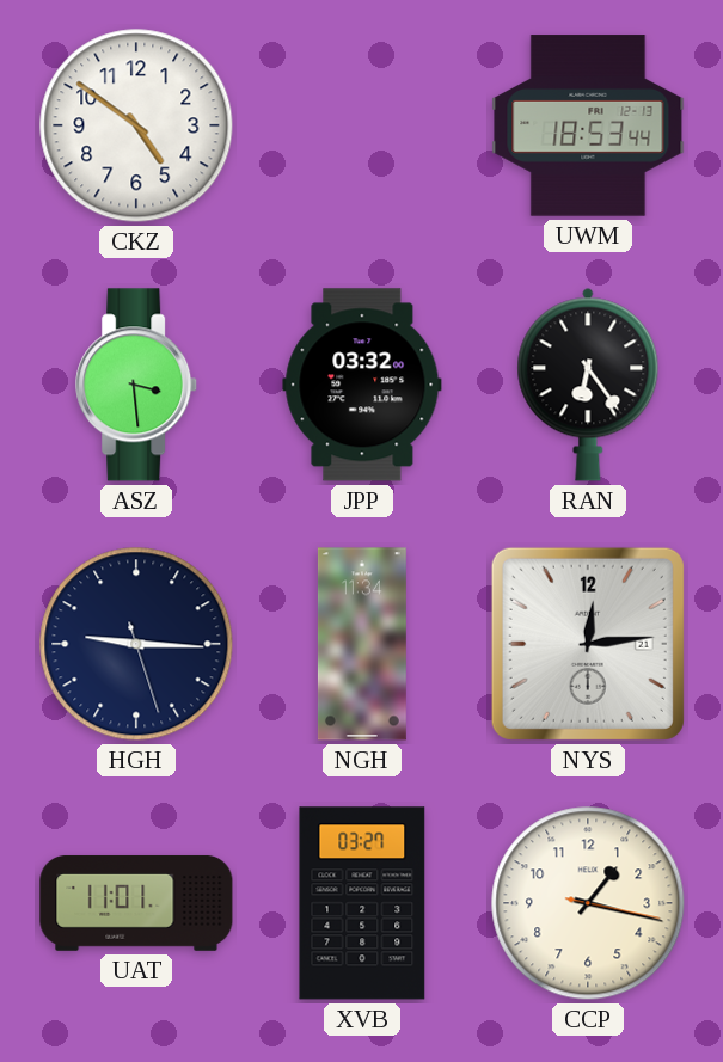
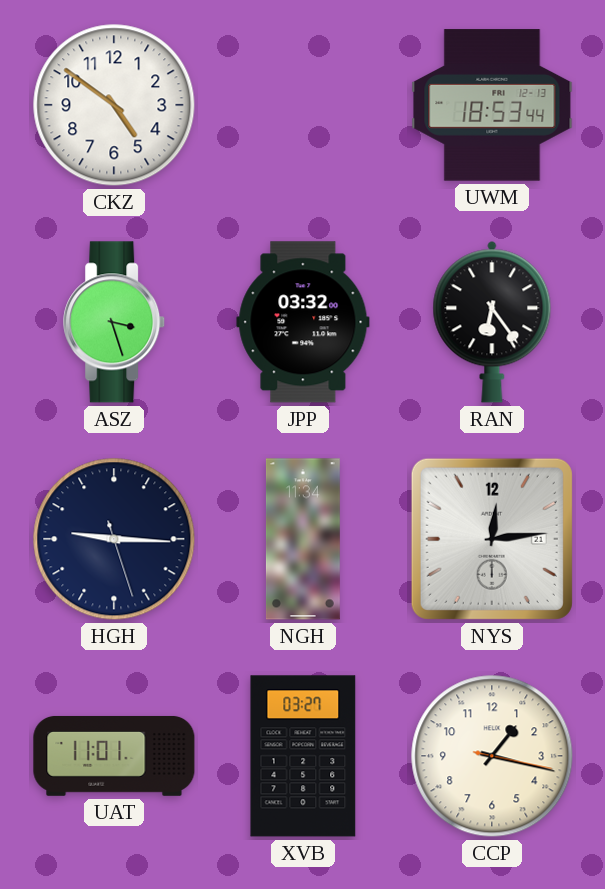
ASZ: 3:29 -> 3:27
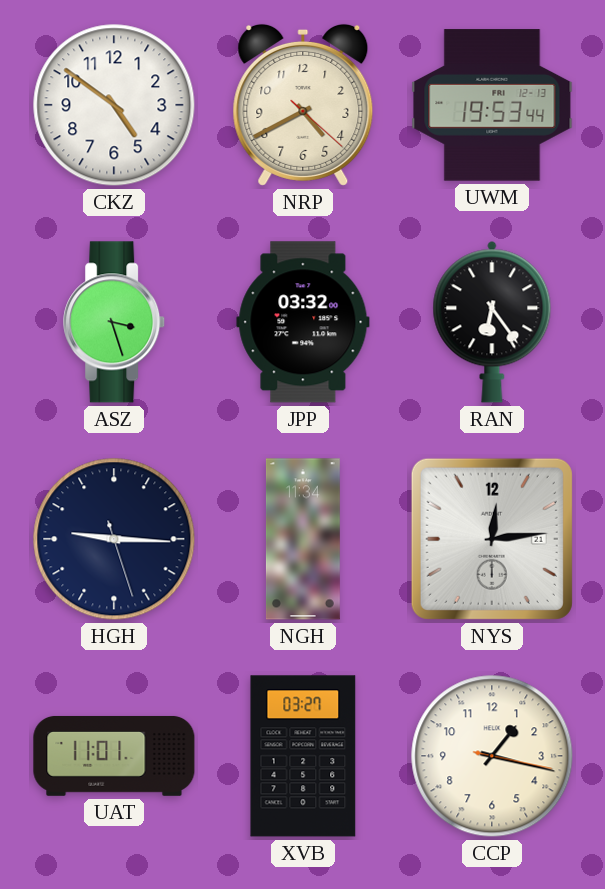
NRP: none -> 4:40
UWM: 18:53 -> 19:53
